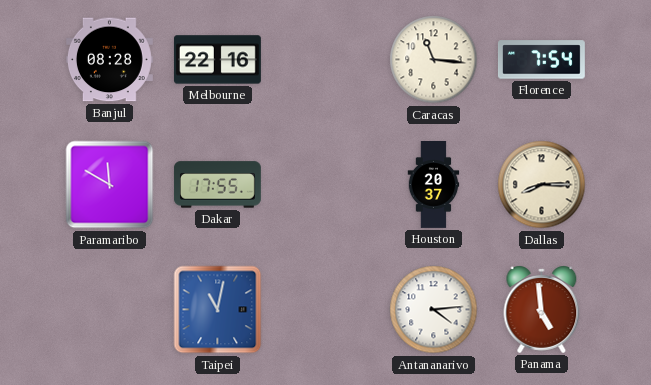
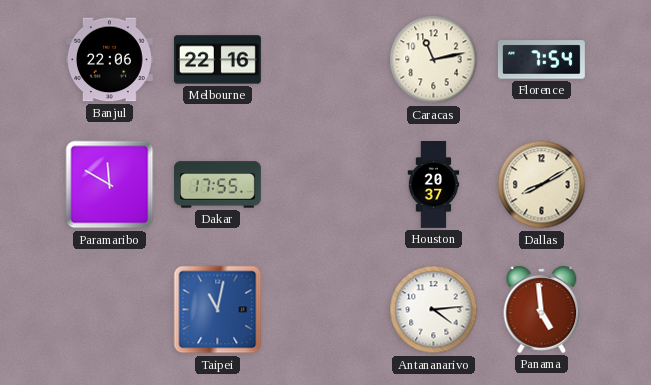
Banjul: 08:28 -> 22:06
Caracas: 11:16 -> 11:13
Dallas: 8:15 -> 8:10
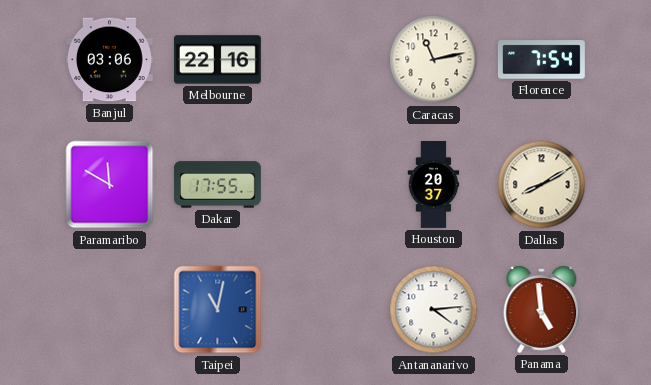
Banjul: 22:06 -> 03:06
